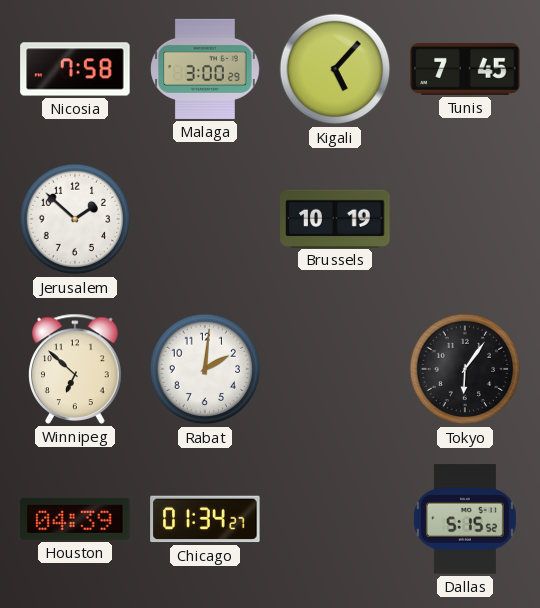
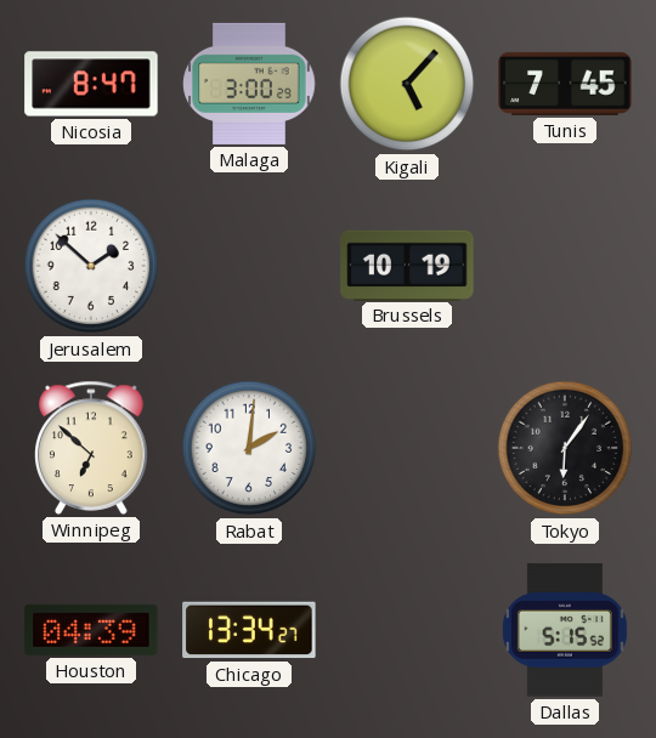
Nicosia: 7:58 -> 8:47
Chicago: 01:34 -> 13:34
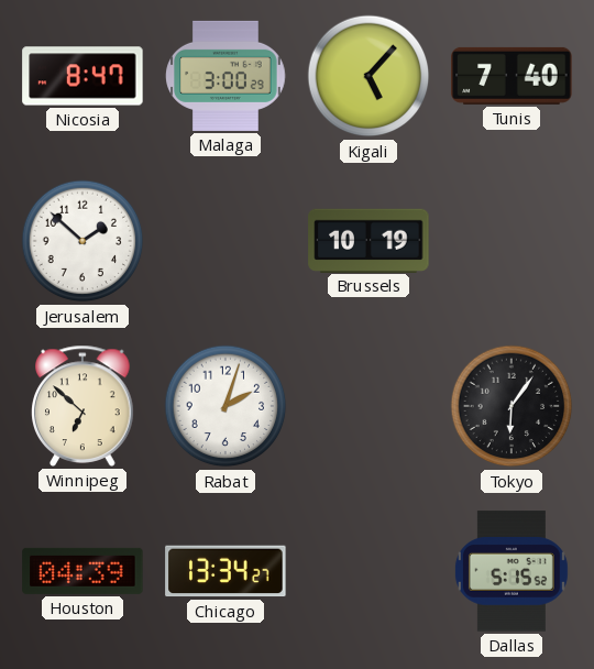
Tunis: 7:45 -> 7:40
Rabat: 2:01 -> 2:03
